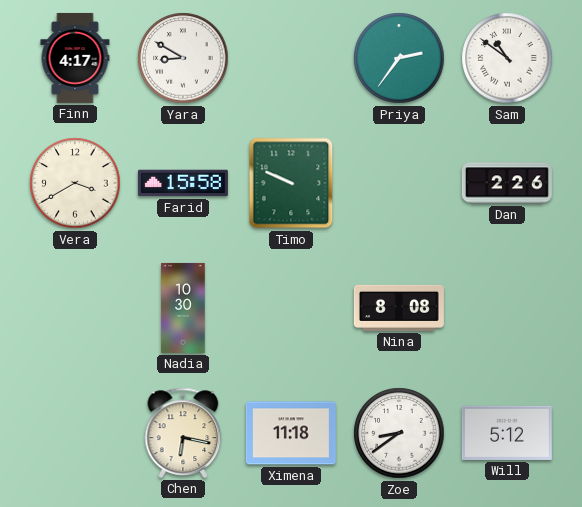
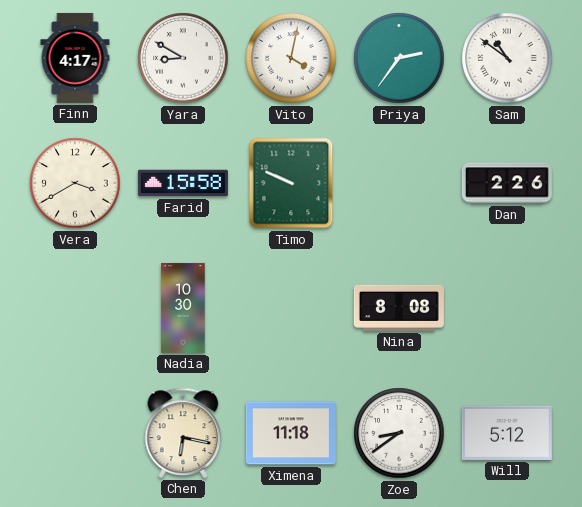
Vito: none -> 4:02
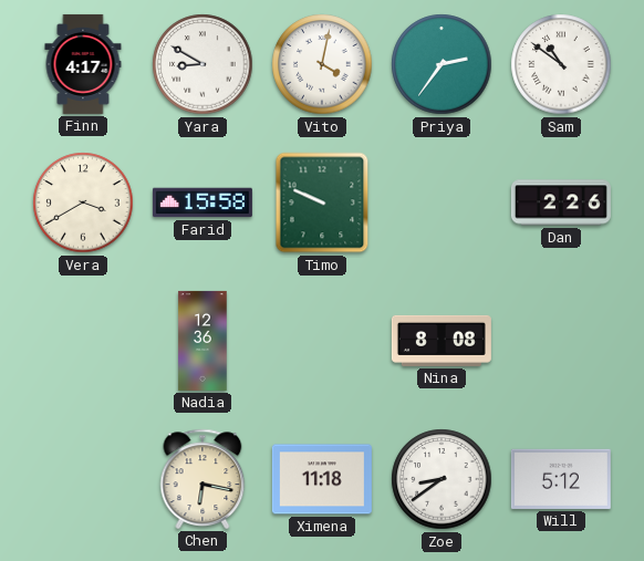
Nadia: 10:30 -> 12:36
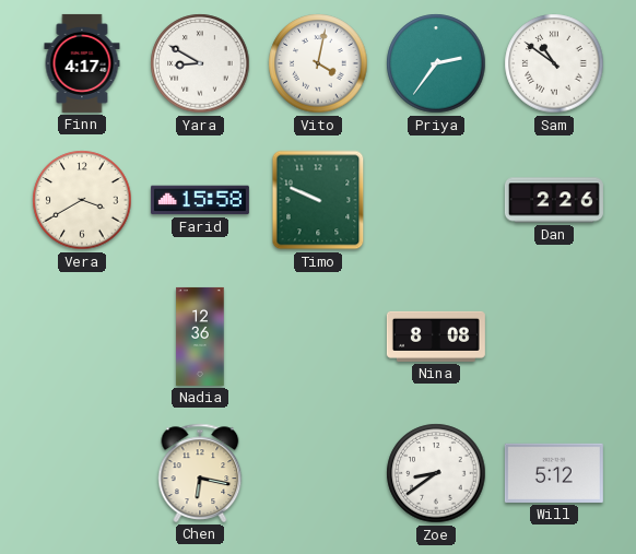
Ximena: 11:18 -> none
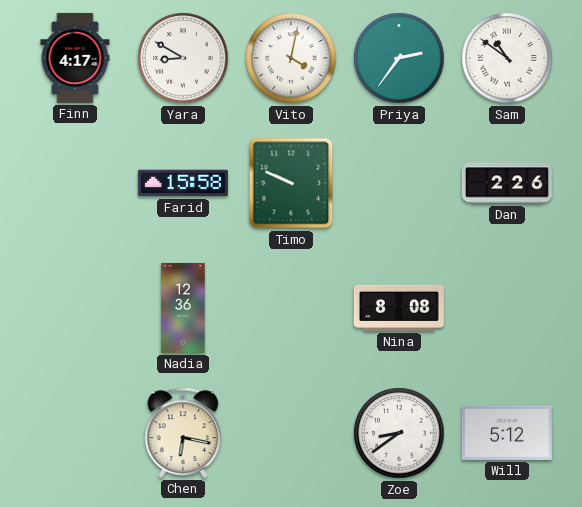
Vera: 3:40 -> none
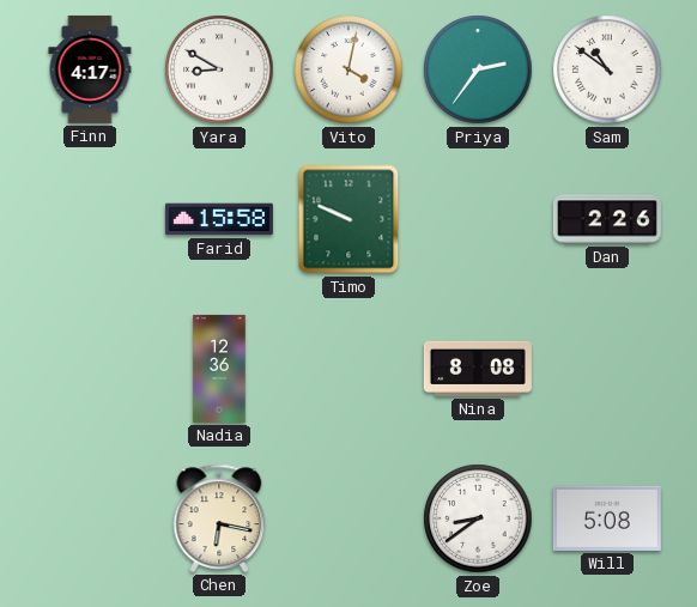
Will: 5:12 -> 5:08
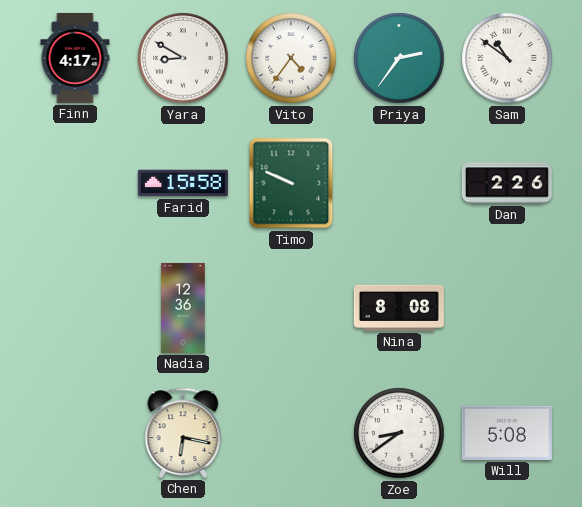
Vito: 4:02 -> 4:36
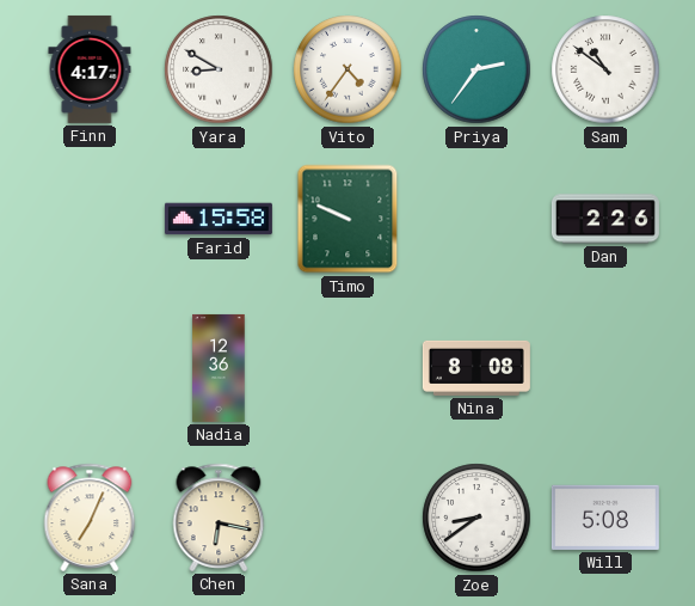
Sana: none -> 7:04
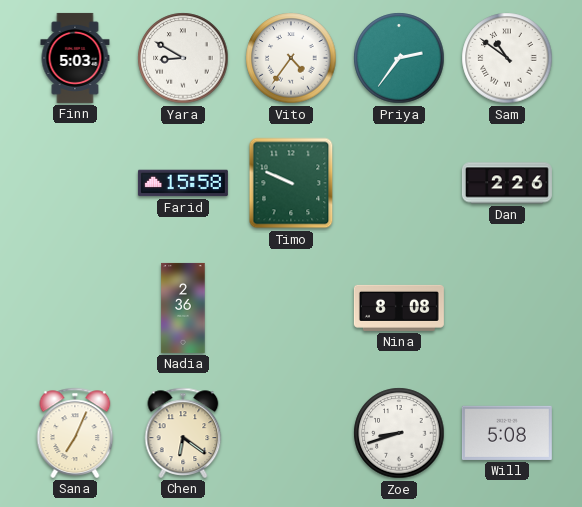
Finn: 4:17 -> 5:03
Nadia: 12:36 -> 2:36
Chen: 6:17 -> 6:21
Zoe: 8:39 -> 8:42
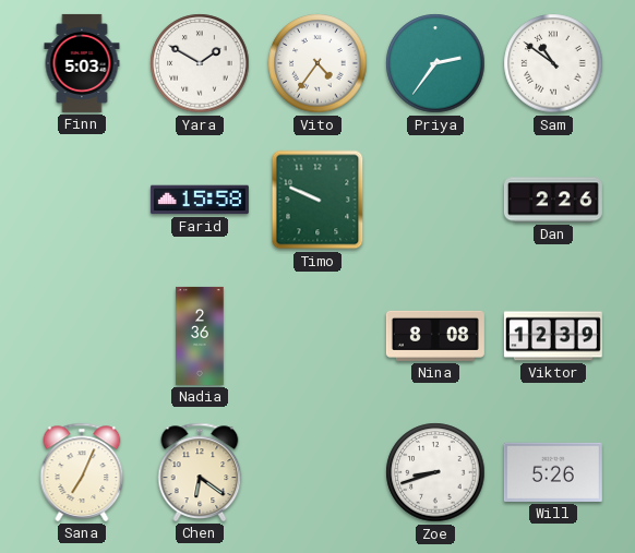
Yara: 8:50 -> 1:50
Viktor: none -> 12:39
Will: 5:08 -> 5:26
